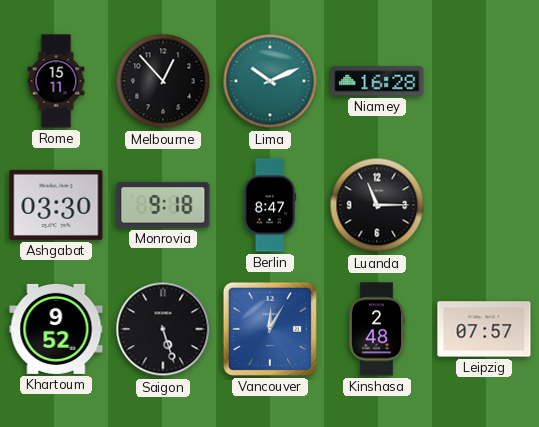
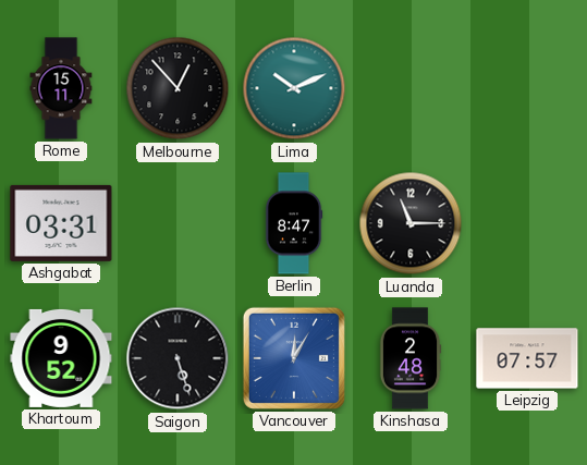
Niamey: 16:28 -> none
Ashgabat: 03:30 -> 03:31
Monrovia: 9:18 -> none
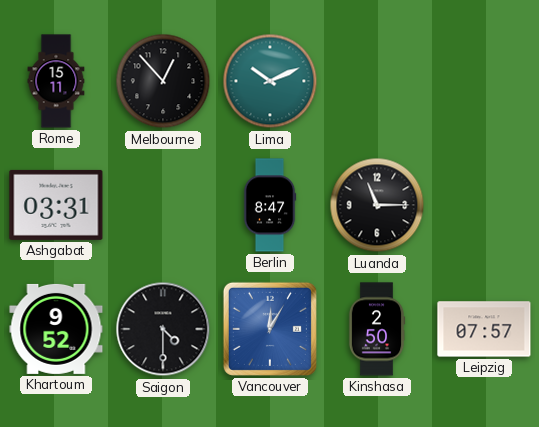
Saigon: 5:27 -> 4:30
Kinshasa: 2:48 -> 2:50
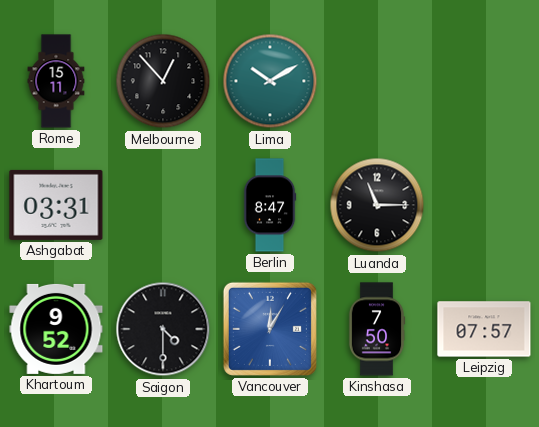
Lima: 10:11 -> 10:10
Kinshasa: 2:50 -> 7:50
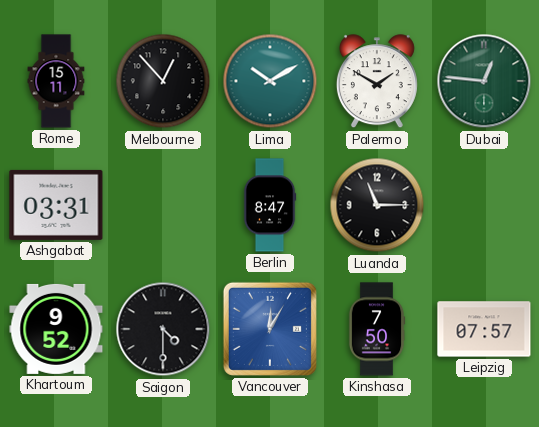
Palermo: none -> 1:50
Dubai: none -> 12:46
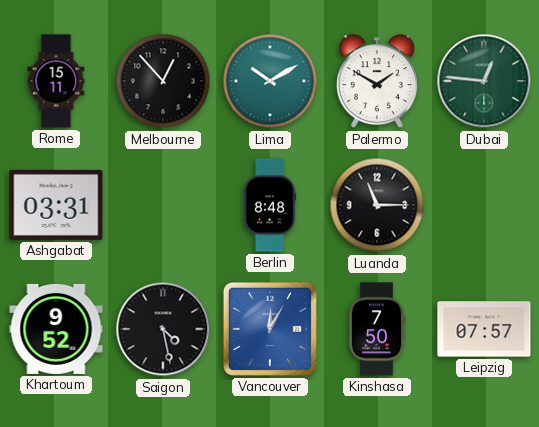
Berlin: 8:47 -> 8:48
Saigon: 4:30 -> 4:28
